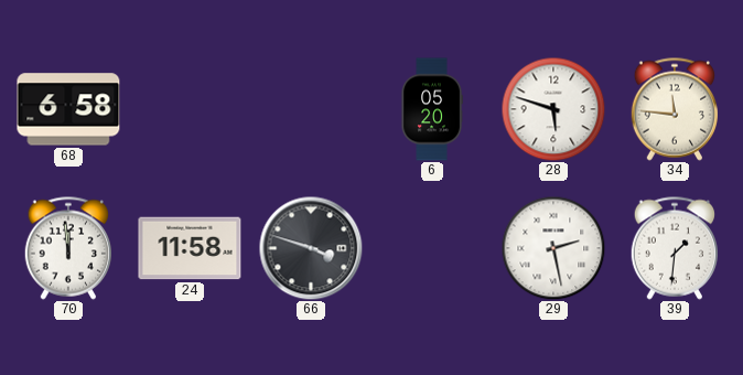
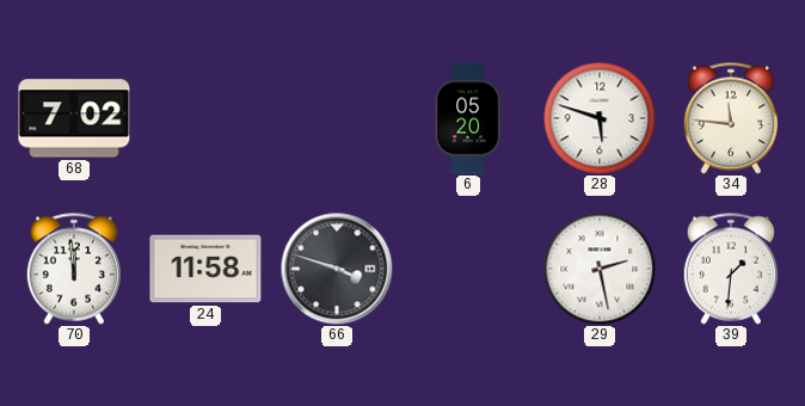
68: 6:58 -> 7:02
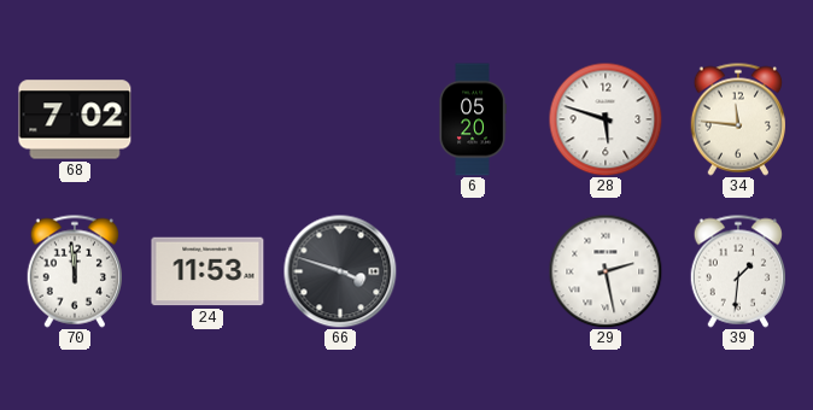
24: 11:58 -> 11:53
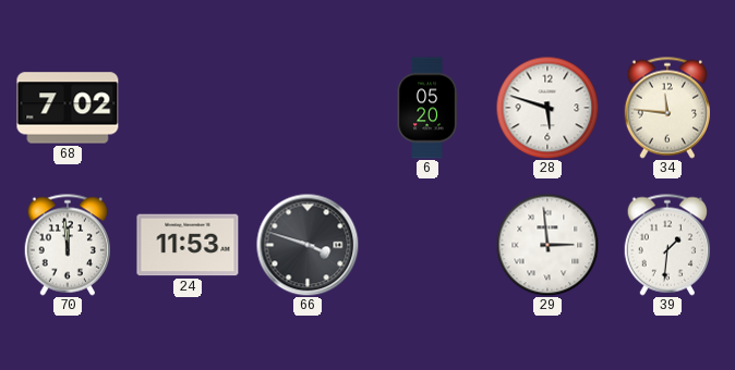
29: 2:28 -> 2:59
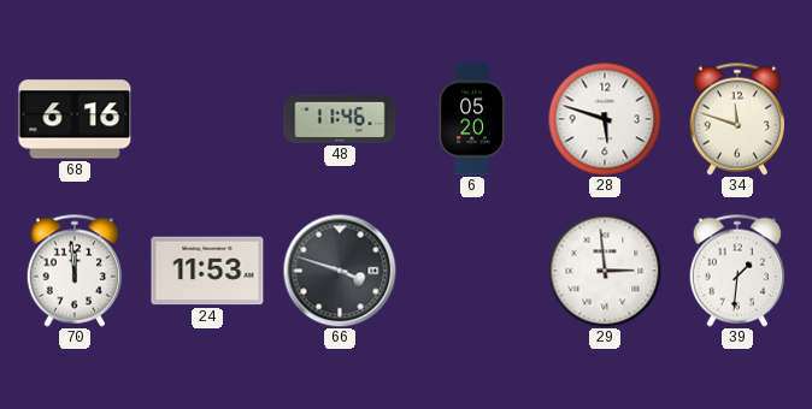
68: 7:02 -> 6:16
48: none -> 11:46
34: 11:46 -> 11:48
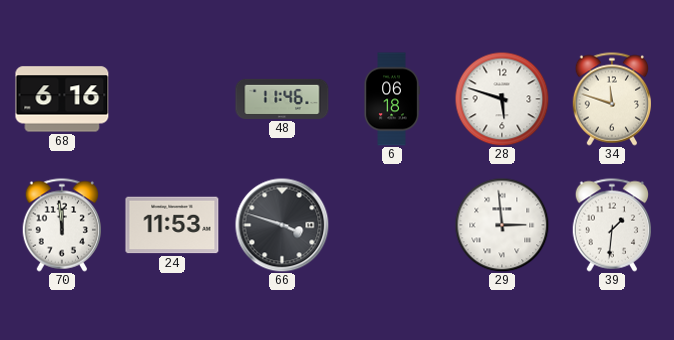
6: 05:20 -> 06:18
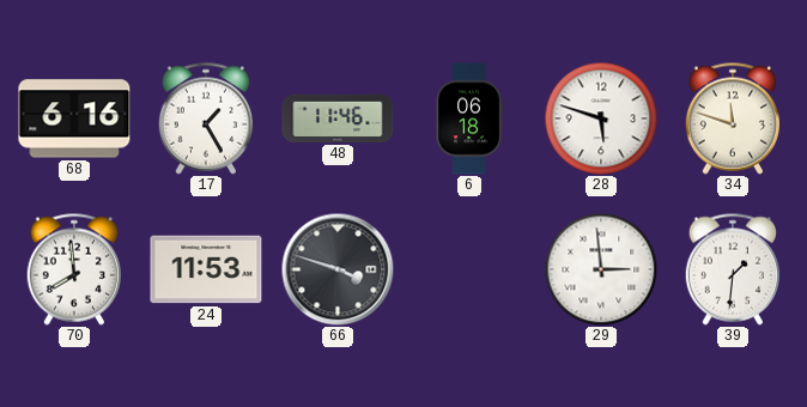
17: none -> 1:25
70: 11:59 -> 7:59
